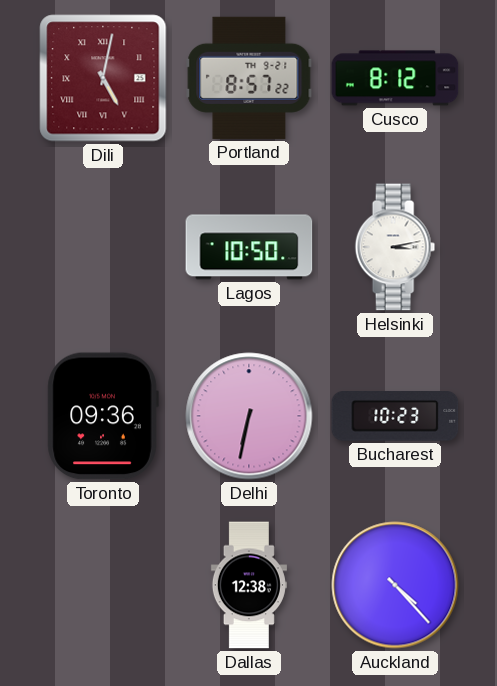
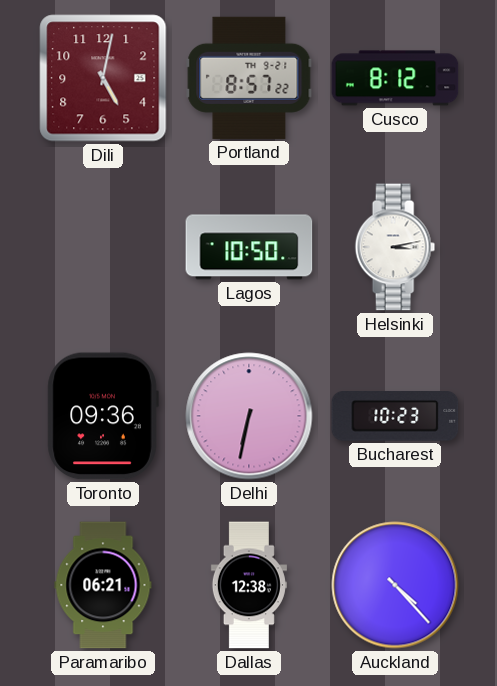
Dili numerals: Roman -> Arabic
Paramaribo: none -> 06:21
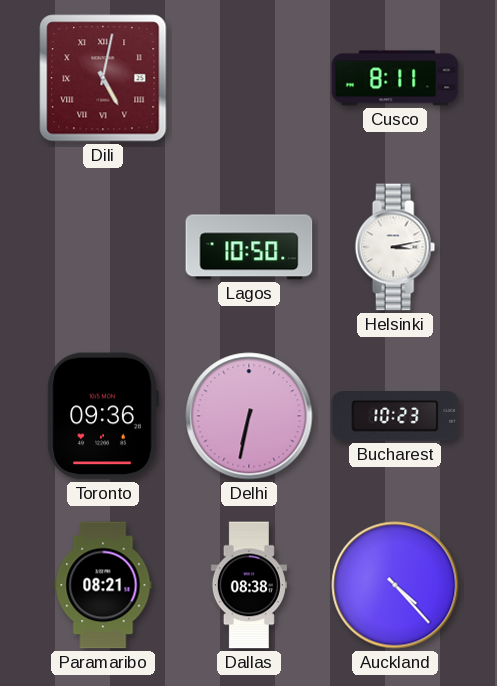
Dili numerals: Arabic -> Roman
Portland: 8:57 -> none
Cusco: 8:12 -> 8:11
Paramaribo: 06:21 -> 08:21
Dallas: 12:38 -> 08:38
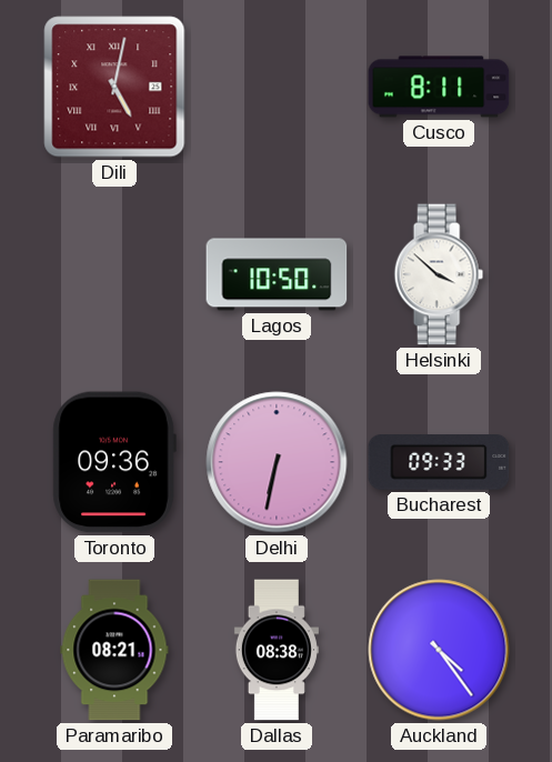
Helsinki: 3:13 -> 3:52
Bucharest: 10:23 -> 09:33
Auckland: 4:23 -> 4:24
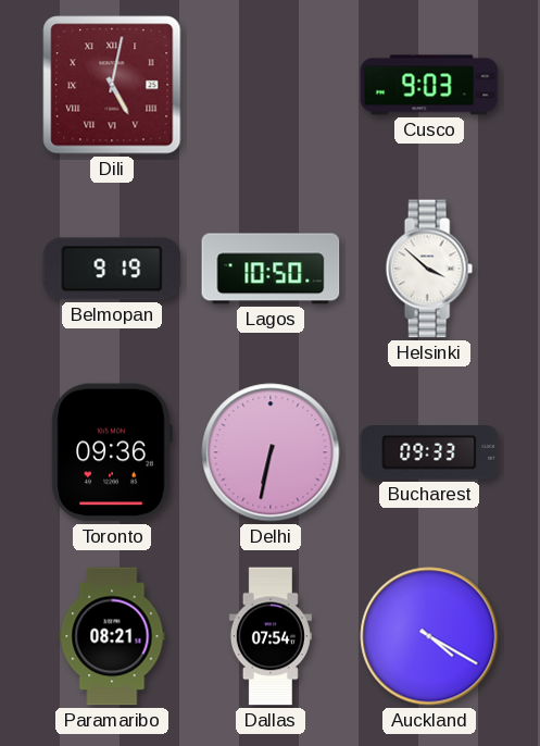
Cusco: 8:11 -> 9:03
Belmopan: none -> 9:19
Dallas: 08:38 -> 07:54
Auckland: 4:24 -> 4:20
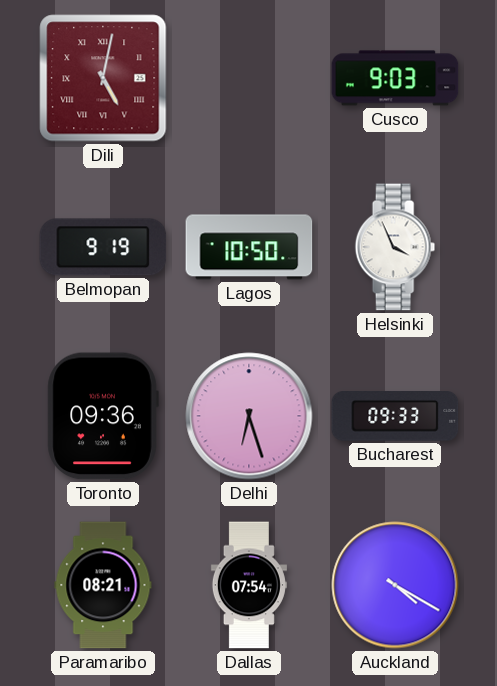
Helsinki: 3:52 -> 3:56
Delhi: 6:32 -> 6:27
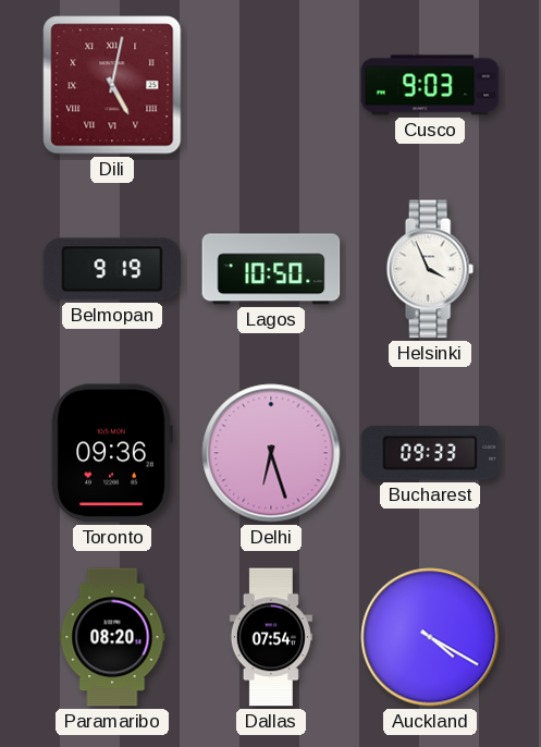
Paramaribo: 08:21 -> 08:20
